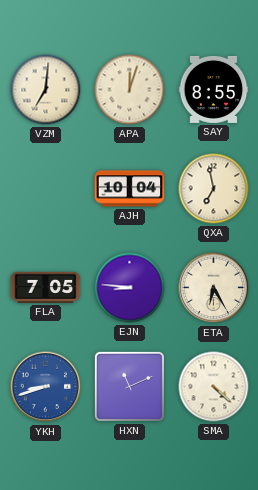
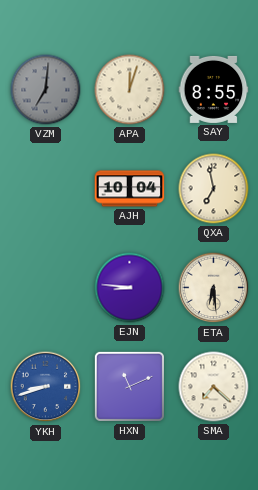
VZM dial: cream -> grey
FLA: 7:05 -> none
ETA: 6:25 -> 6:29
SMA: 4:22 -> 7:22
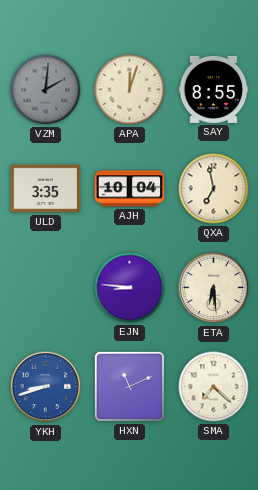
VZM: 7:01 -> 2:01
ULD: none -> 3:35
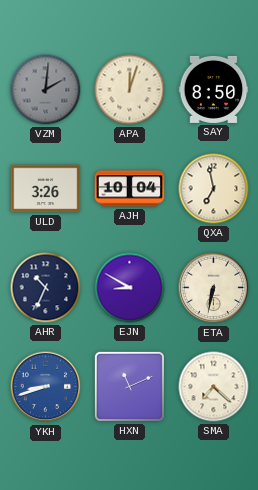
SAY: 8:55 -> 8:50
ULD: 3:35 -> 3:26
AHR: none -> 10:34
EJN: 8:46 -> 8:50
ETA: 6:29 -> 6:32
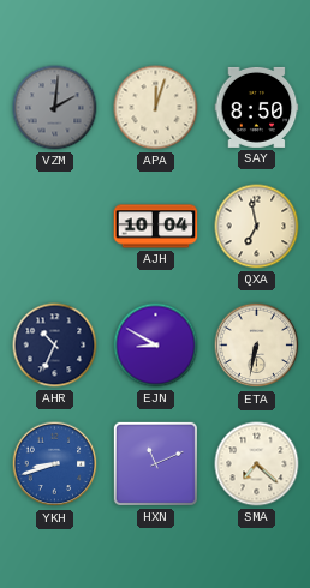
ULD: 3:26 -> none
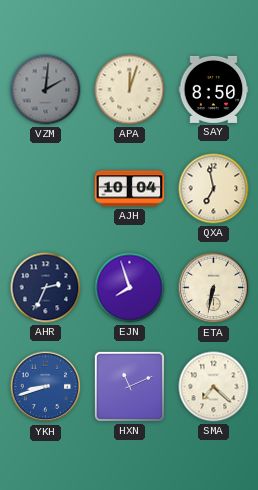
AHR: 10:34 -> 2:34
EJN: 8:50 -> 7:57
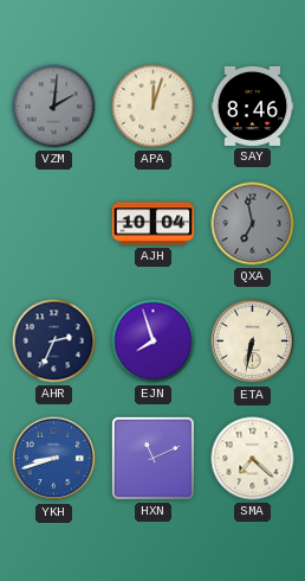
SAY: 8:50 -> 8:46
QXA dial: cream -> grey
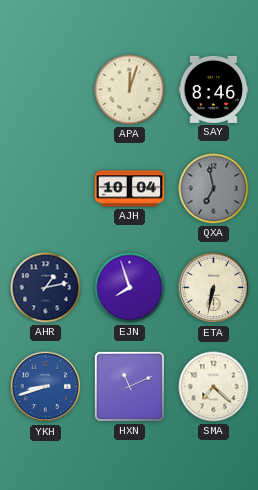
VZM: 2:01 -> none
AHR: 2:34 -> 1:13
